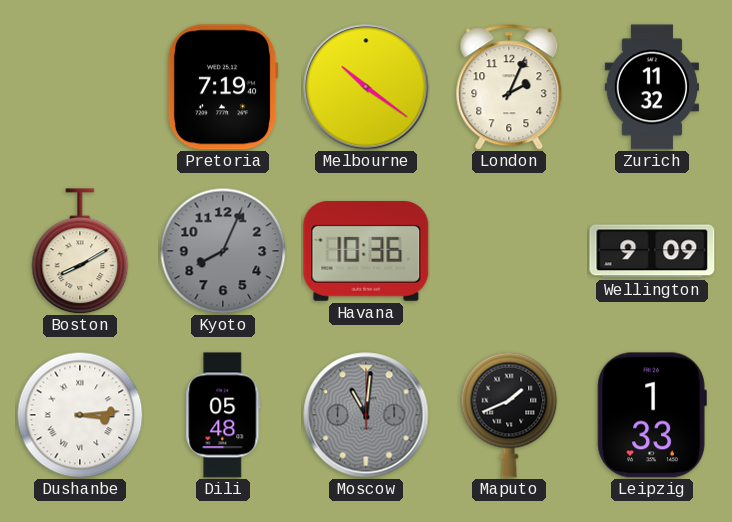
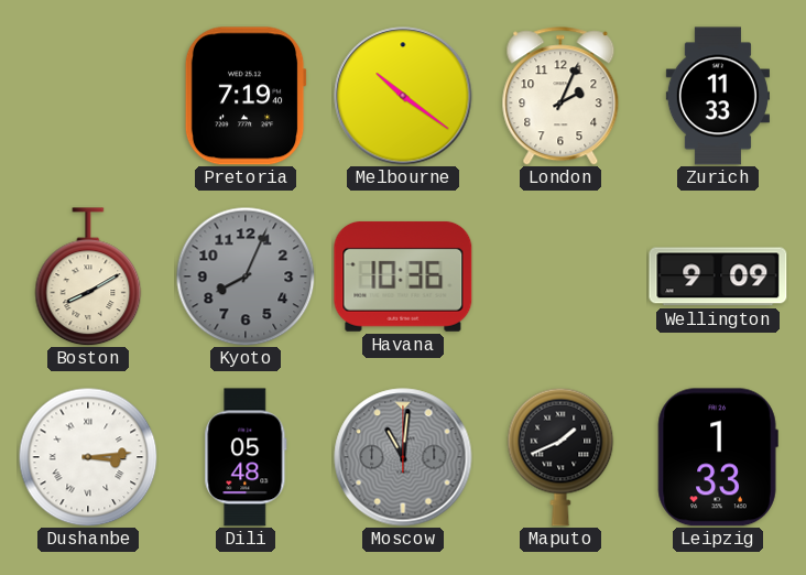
Zurich: 11:32 -> 11:33
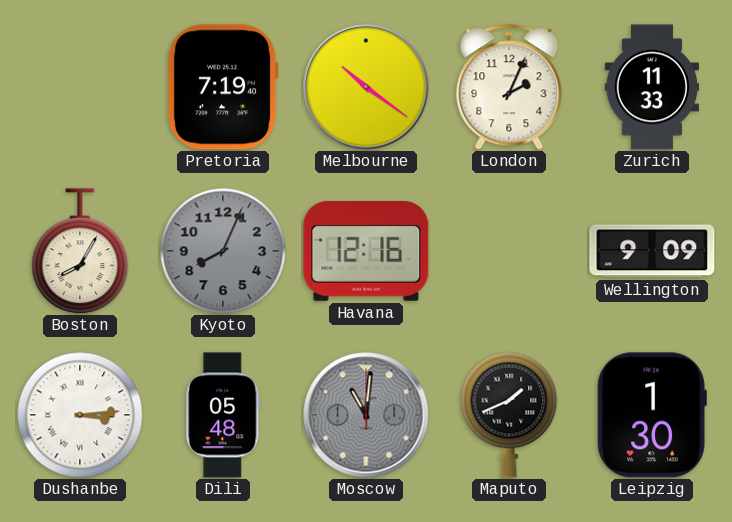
Boston: 8:10 -> 8:05
Havana: 10:36 -> 12:16
Leipzig: 1:33 -> 1:30
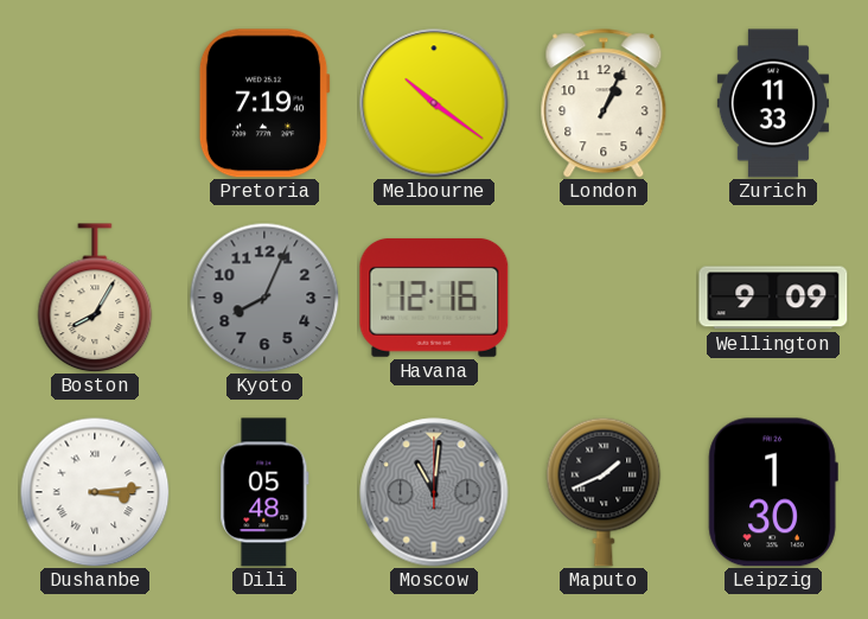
London: 2:04 -> 1:04
